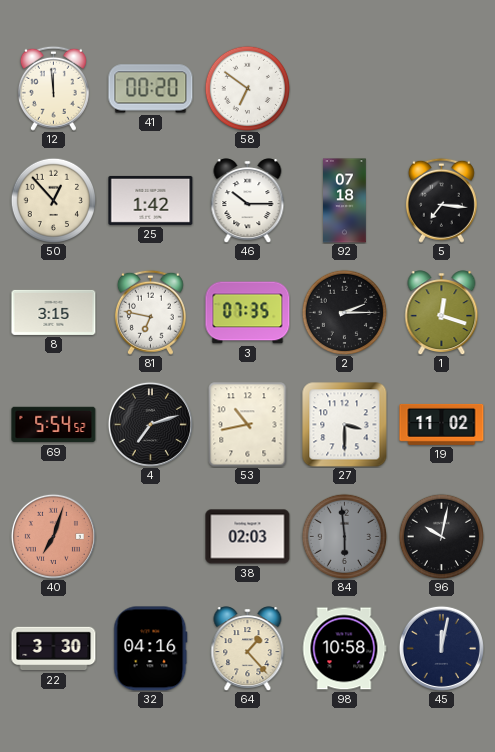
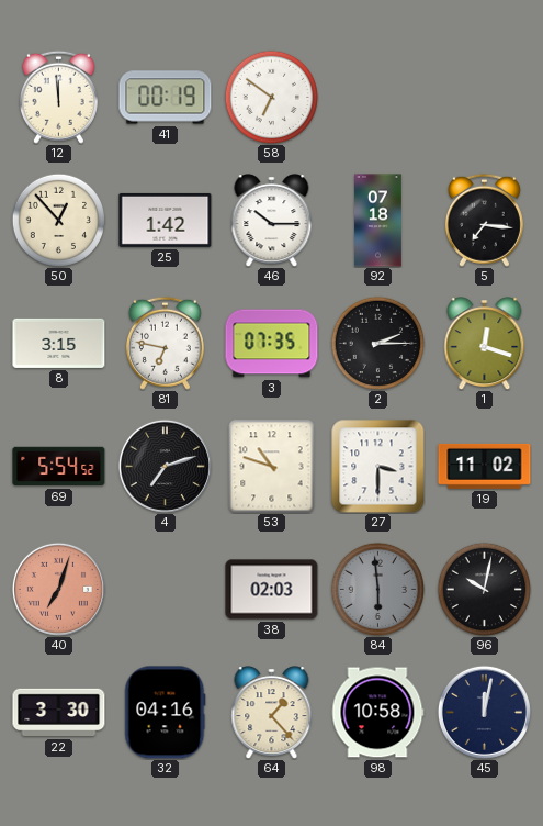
41: 00:20 -> 00:19
53: 10:43 -> 10:48
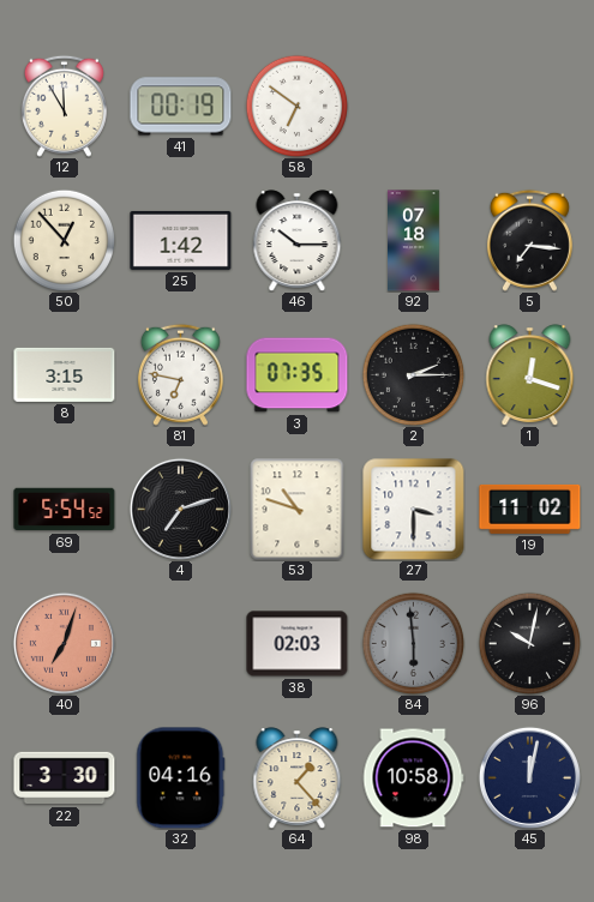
12: 11:59 -> 11:55
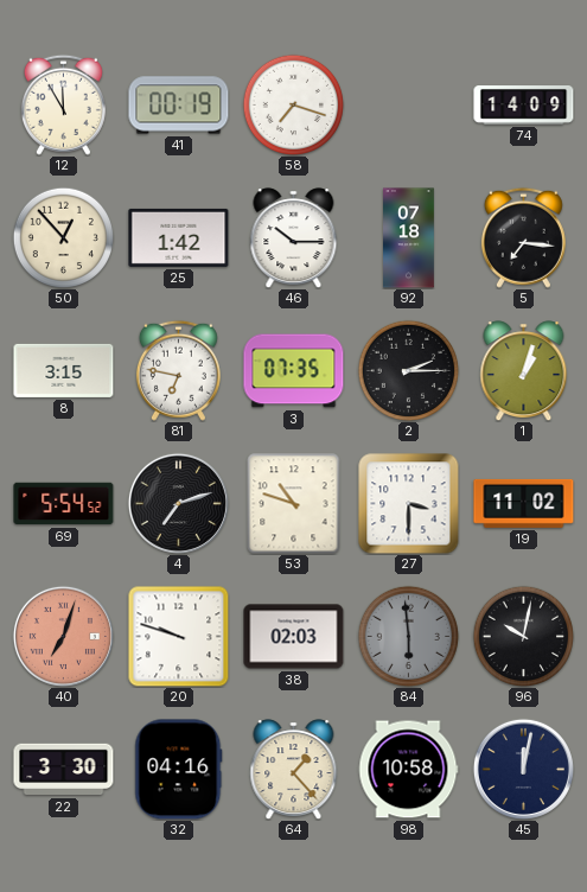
58: 6:51 -> 7:18
74: none -> 14:09
1: 12:18 -> 1:03
20: none -> 9:48
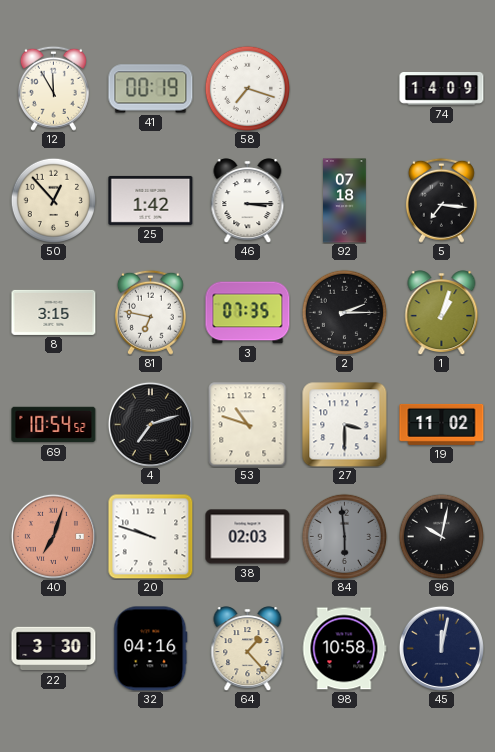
46: 10:15 -> 3:15
69: 5:54 -> 10:54
